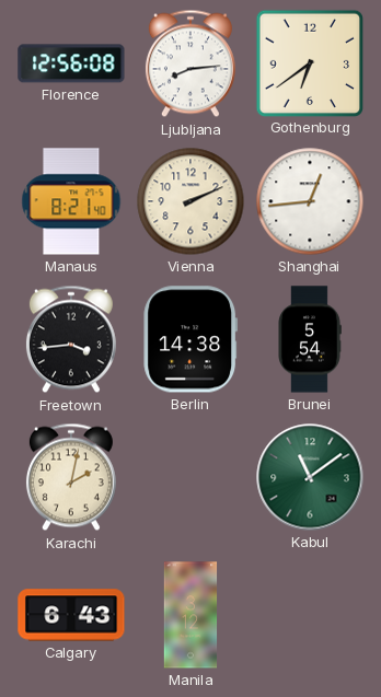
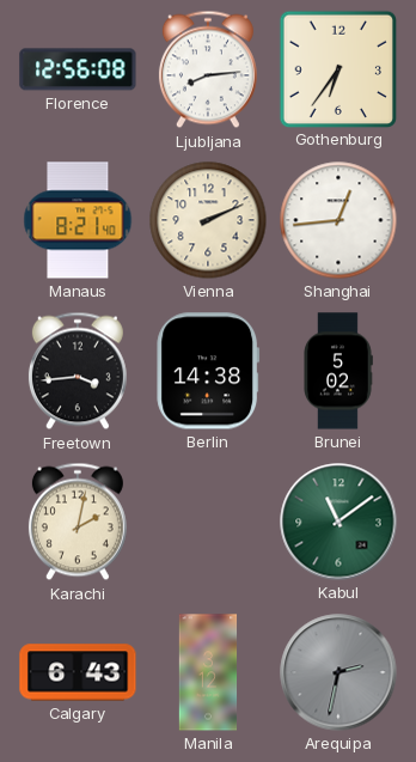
Gothenburg: 6:39 -> 6:36
Brunei: 5:54 -> 5:02
Arequipa: none -> 2:32
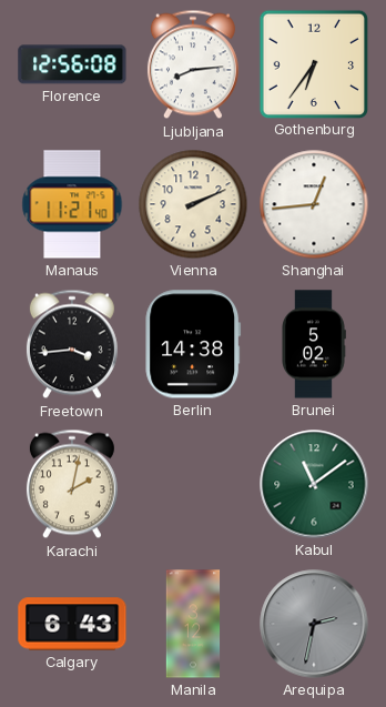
Manaus: 8:21 -> 11:21
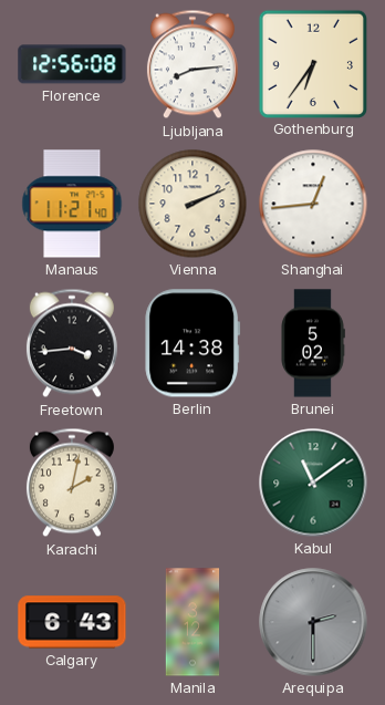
Arequipa: 2:32 -> 2:30
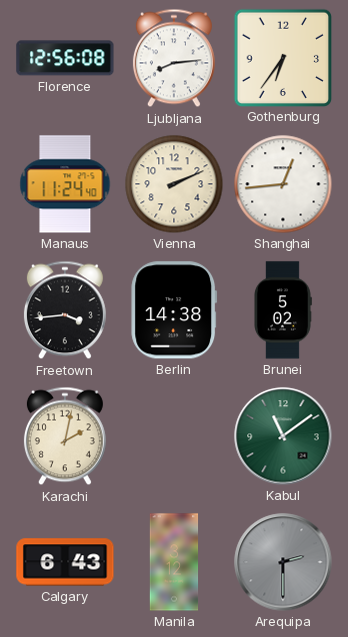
Manaus: 11:21 -> 11:24
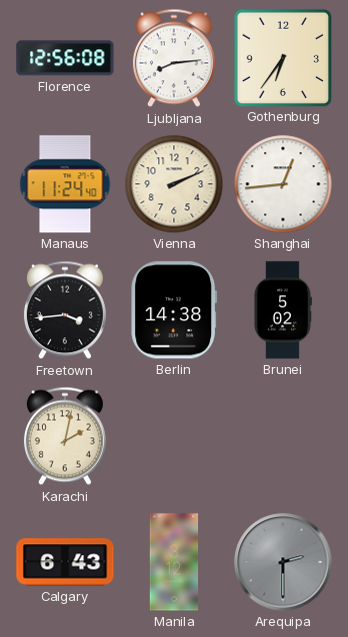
Kabul: 11:09 -> none
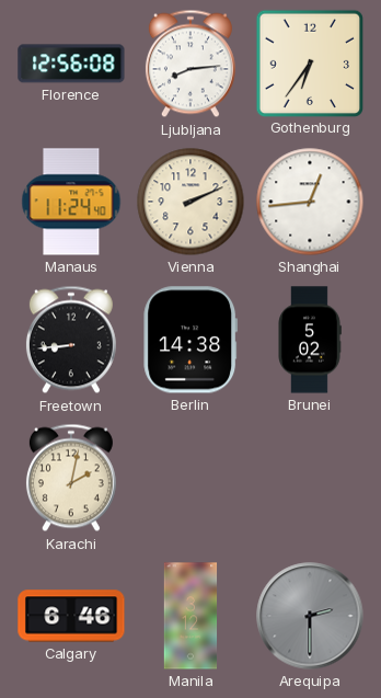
Freetown: 3:44 -> 8:44
Calgary: 6:43 -> 6:46
